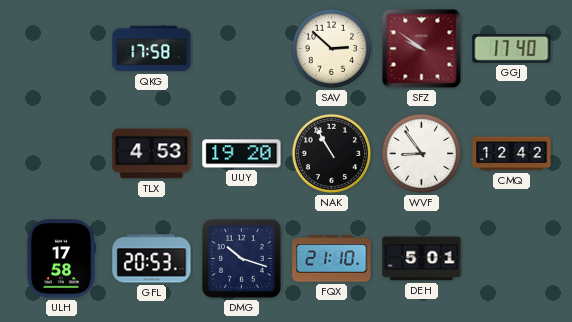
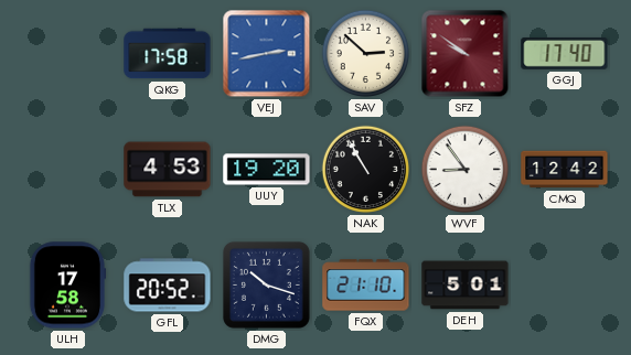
VEJ: none -> 2:43
GFL: 20:53 -> 20:52
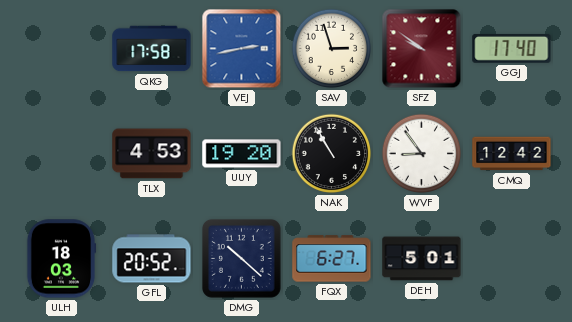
SAV: 2:52 -> 2:57
ULH: 17:58 -> 18:03
DMG: 10:18 -> 10:22
FQX: 21:10 -> 6:27
